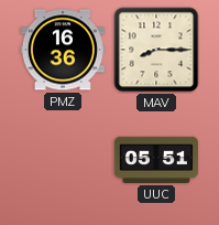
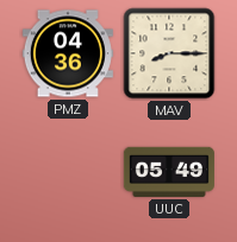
PMZ: 16:36 -> 04:36
UUC: 05:51 -> 05:49
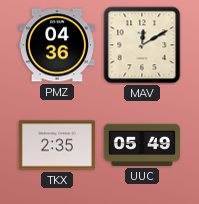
MAV: 8:15 -> 12:10
TKX: none -> 2:35
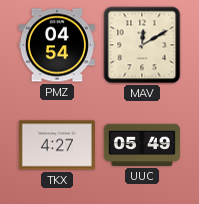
PMZ: 04:36 -> 04:54
TKX: 2:35 -> 4:27
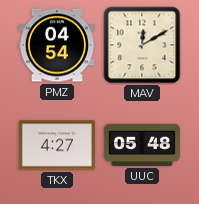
UUC: 05:49 -> 05:48
